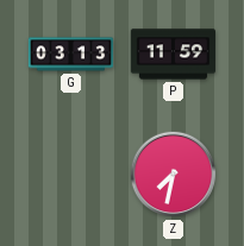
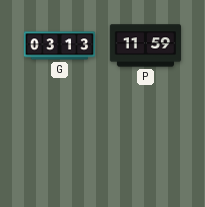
Z: 7:32 -> none
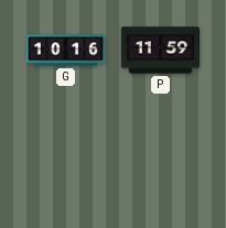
G: 03:13 -> 10:16
